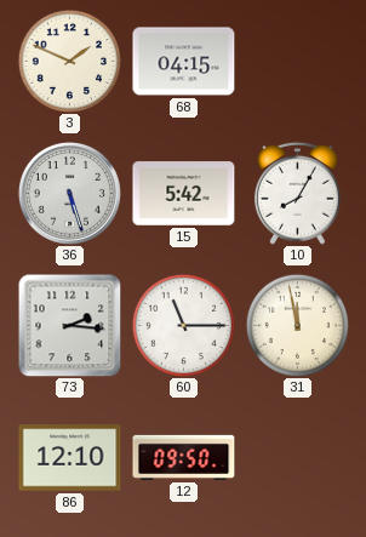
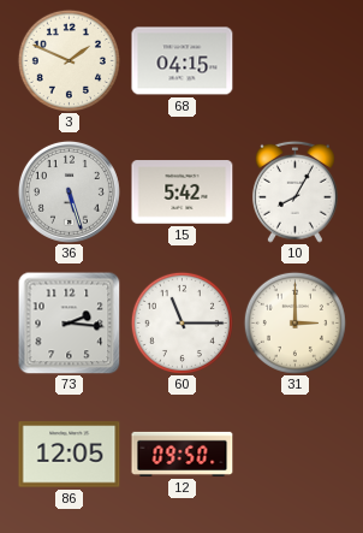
31: 11:58 -> 3:00
86: 12:10 -> 12:05
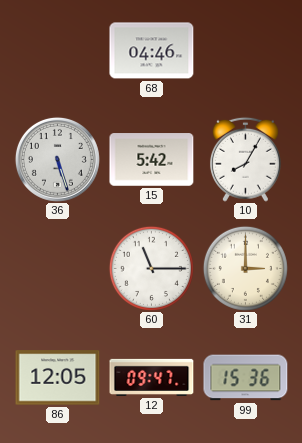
3: 1:49 -> none
68: 04:15 -> 04:46
73: 2:16 -> none
12: 09:50 -> 09:47
99: none -> 15:36
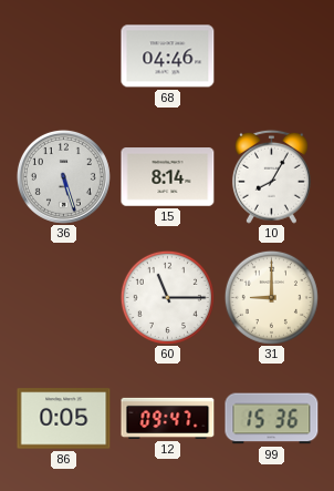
15: 5:42 -> 8:14
31: 3:00 -> 9:00
86: 12:05 -> 0:05
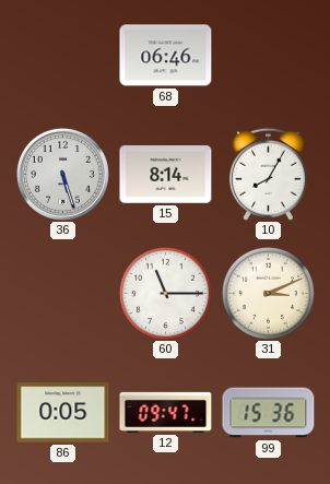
68: 04:46 -> 06:46
31: 9:00 -> 3:11
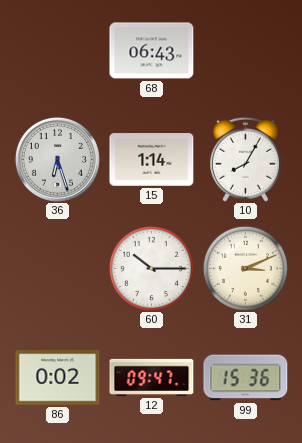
68: 06:46 -> 06:43
36: 5:27 -> 6:27
15: 8:14 -> 1:14
60: 11:15 -> 10:15
86: 0:05 -> 0:02
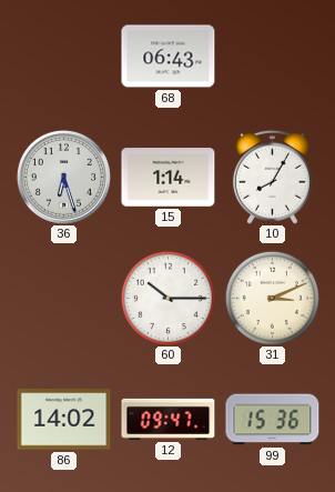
86: 0:02 -> 14:02
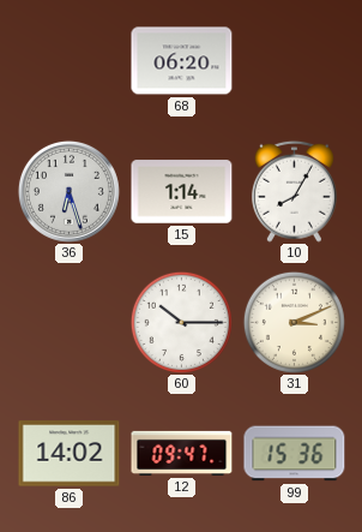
68: 06:43 -> 06:20
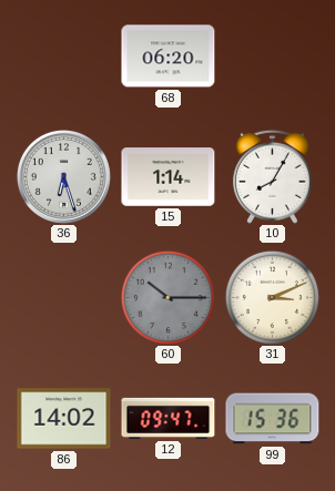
60 dial: white -> grey
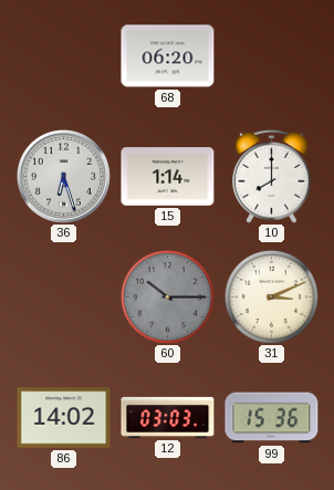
10: 8:05 -> 8:00
12: 09:47 -> 03:03
